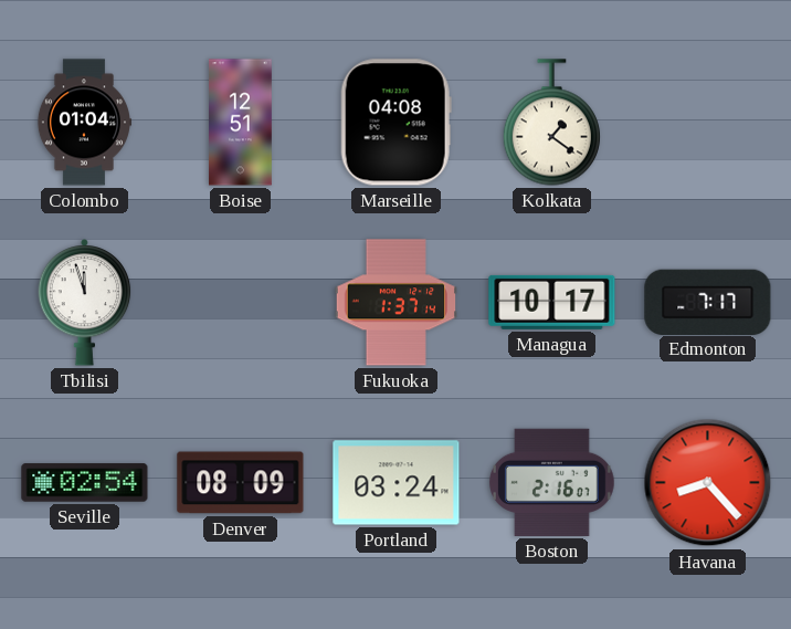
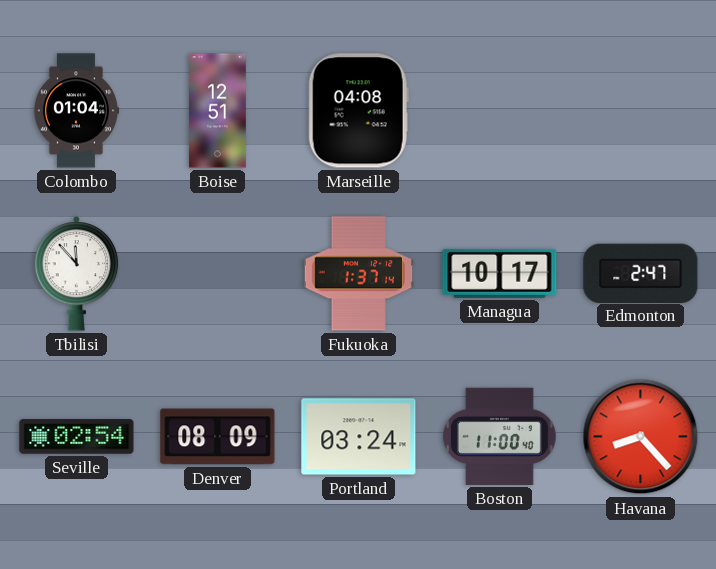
Kolkata: 1:21 -> none
Tbilisi: 11:57 -> 11:53
Edmonton: 7:17 -> 2:47
Boston: 2:16 -> 11:00
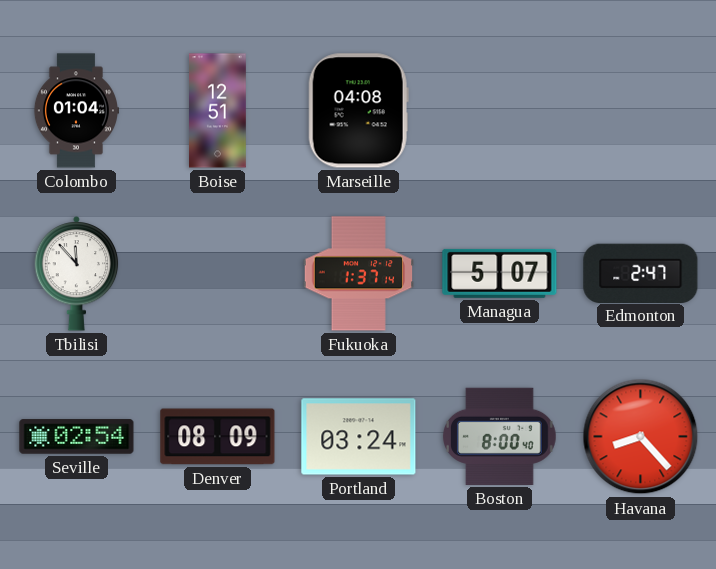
Managua: 10:17 -> 5:07
Boston: 11:00 -> 8:00
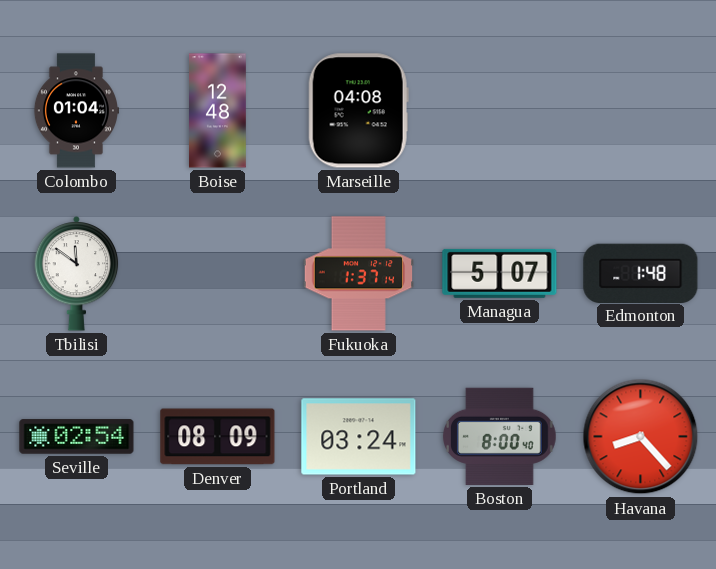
Boise: 12:51 -> 12:48
Tbilisi: 11:53 -> 11:51
Edmonton: 2:47 -> 1:48
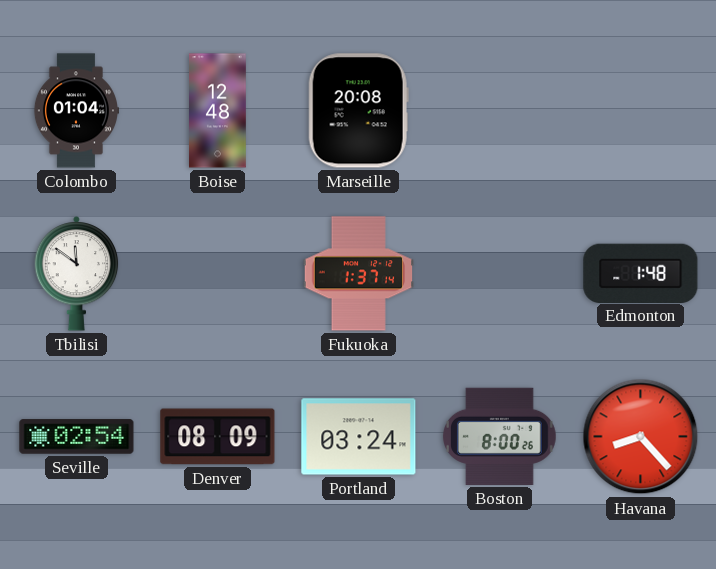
Marseille: 04:08 -> 20:08
Managua: 5:07 -> none
Boston: 8:00:40 -> 8:00:26
